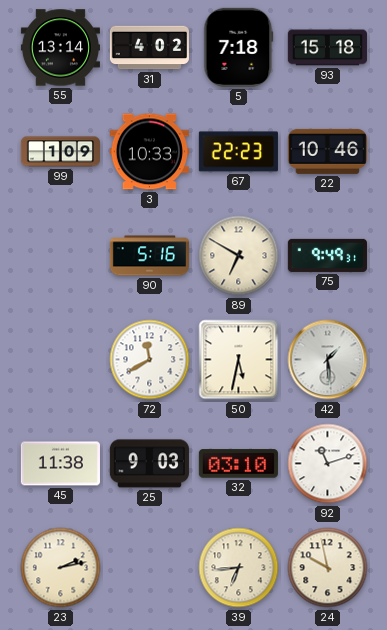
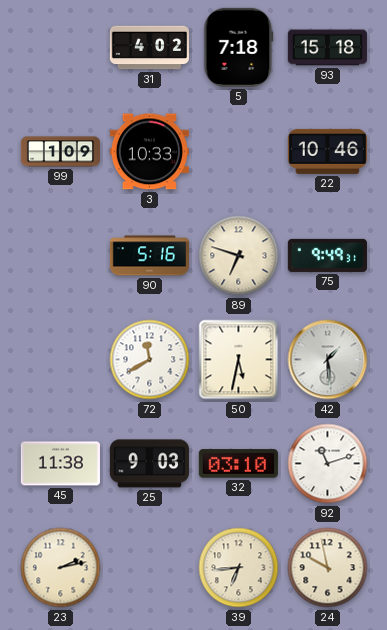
55: 13:14 -> none
67: 22:23 -> none
89: 6:50 -> 6:48
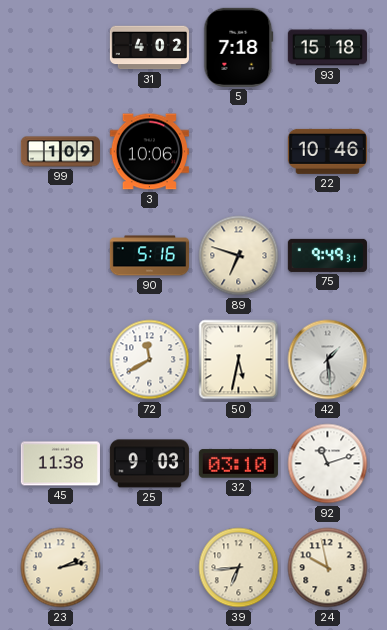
3: 10:33 -> 10:06
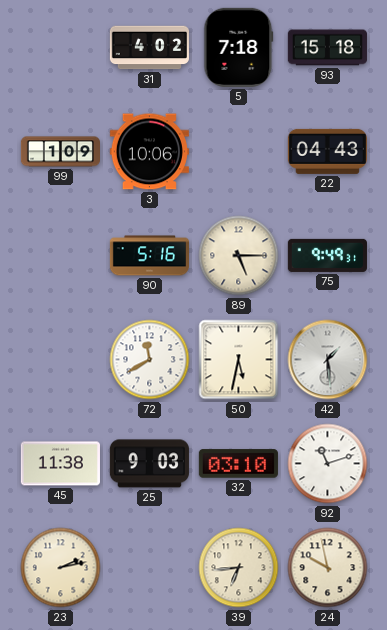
22: 10:46 -> 04:43
89: 6:48 -> 5:15
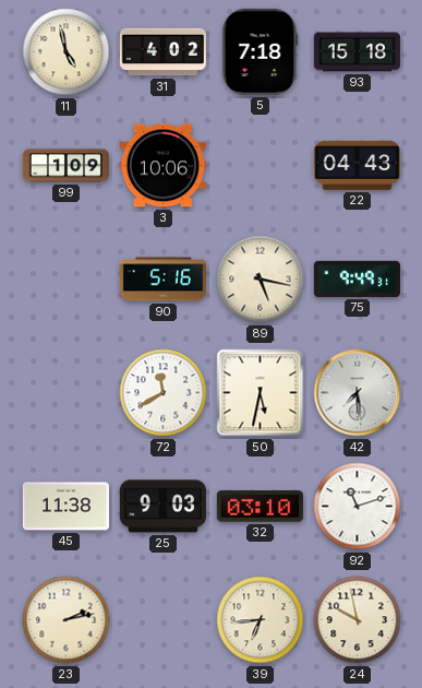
11: none -> 4:58
89: 5:15 -> 5:17
42: 1:29 -> 7:29
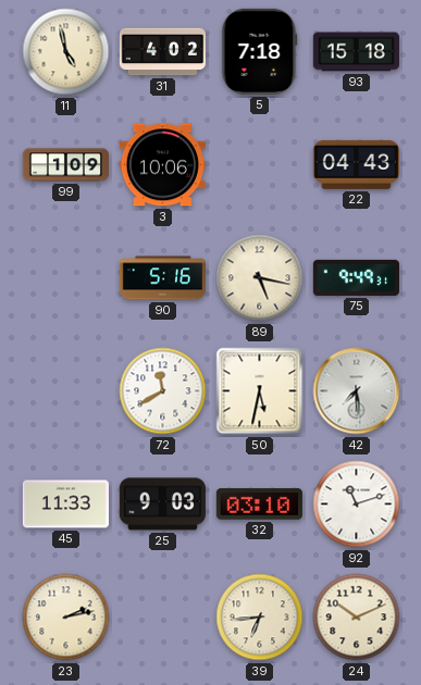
45: 11:38 -> 11:33
24: 9:58 -> 10:11
